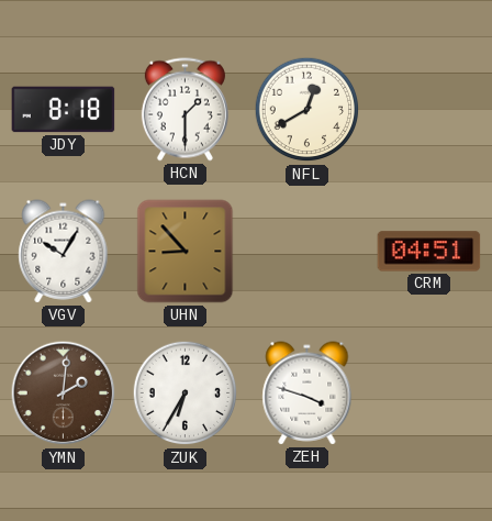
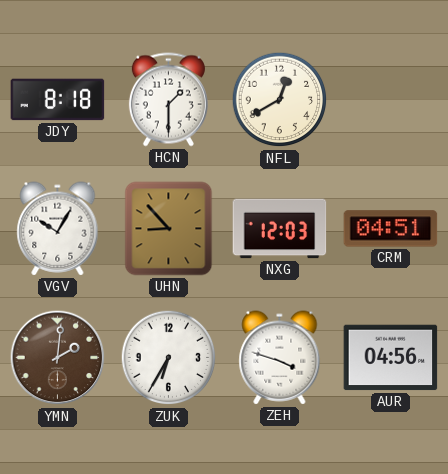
NXG: none -> 12:03
AUR: none -> 04:56
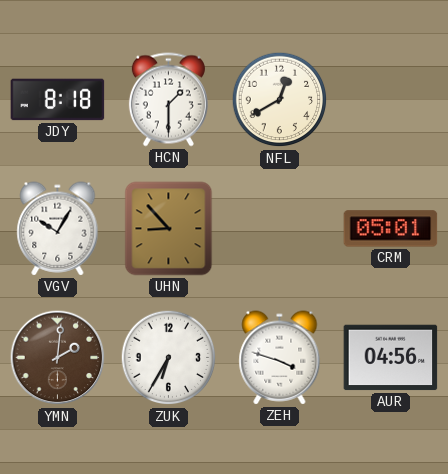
NXG: 12:03 -> none
CRM: 04:51 -> 05:01
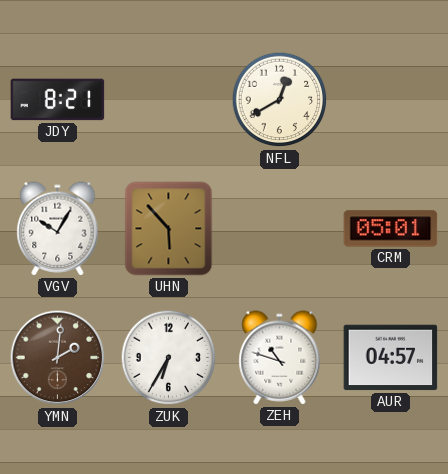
JDY: 8:18 -> 8:21
HCN: 1:30 -> none
UHN: 8:53 -> 5:53
ZEH: 3:48 -> 10:48
AUR: 04:56 -> 04:57
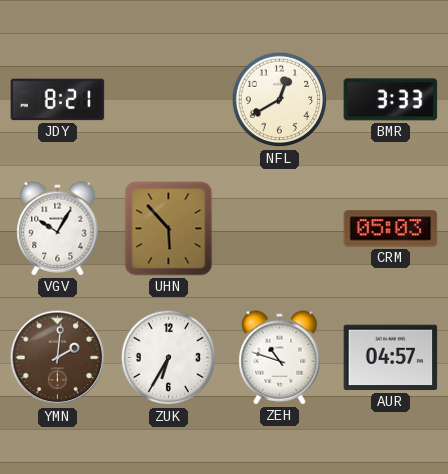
BMR: none -> 3:33
CRM: 05:01 -> 05:03
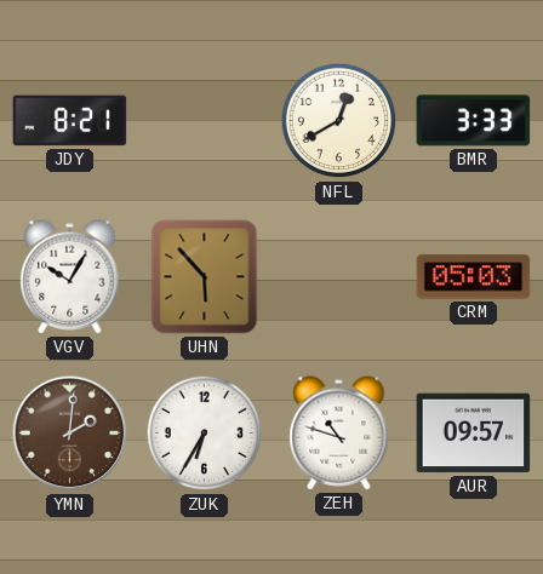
AUR: 04:57 -> 09:57
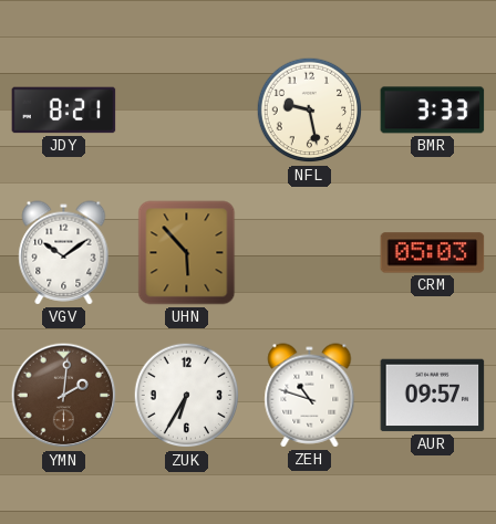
NFL: 12:40 -> 9:28
VGV: 10:05 -> 10:09
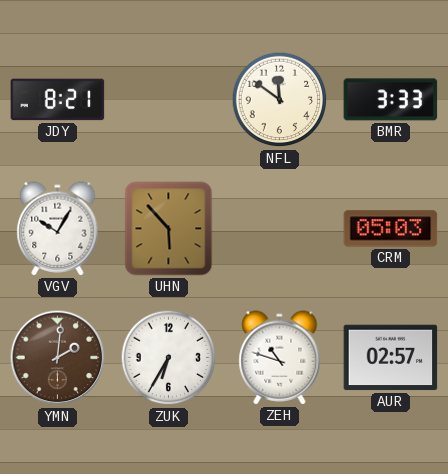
NFL: 9:28 -> 11:51
VGV: 10:09 -> 10:05
AUR: 09:57 -> 02:57
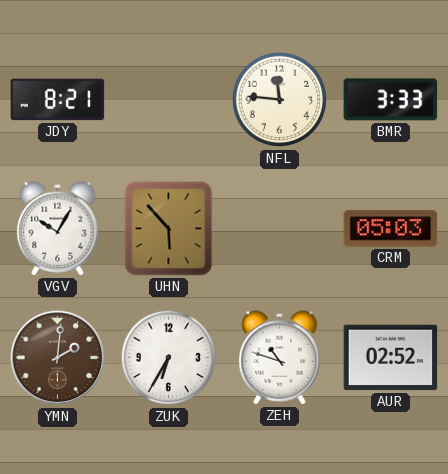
NFL: 11:51 -> 11:46
AUR: 02:57 -> 02:52
